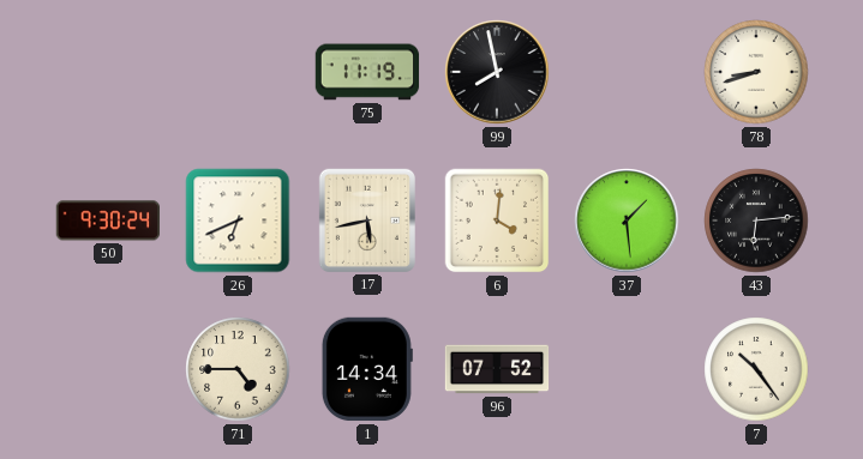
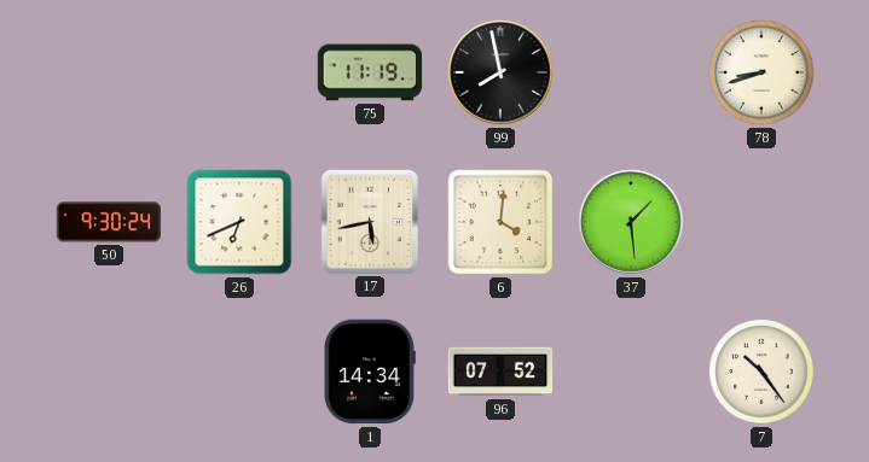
43: 6:14 -> none
71: 4:45 -> none
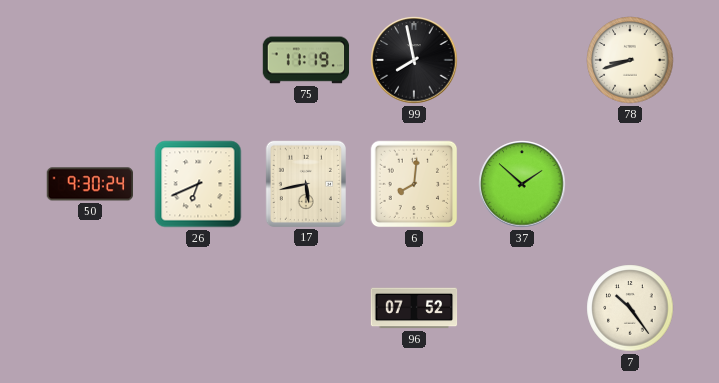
6: 4:01 -> 8:01
37: 1:29 -> 1:52
1: 14:34 -> none
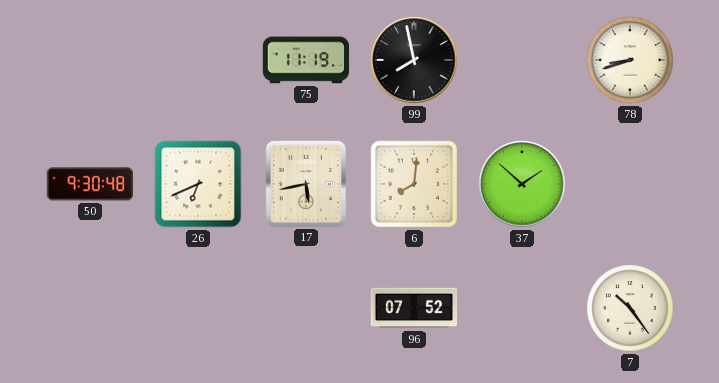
50: 9:30:24 -> 9:30:48
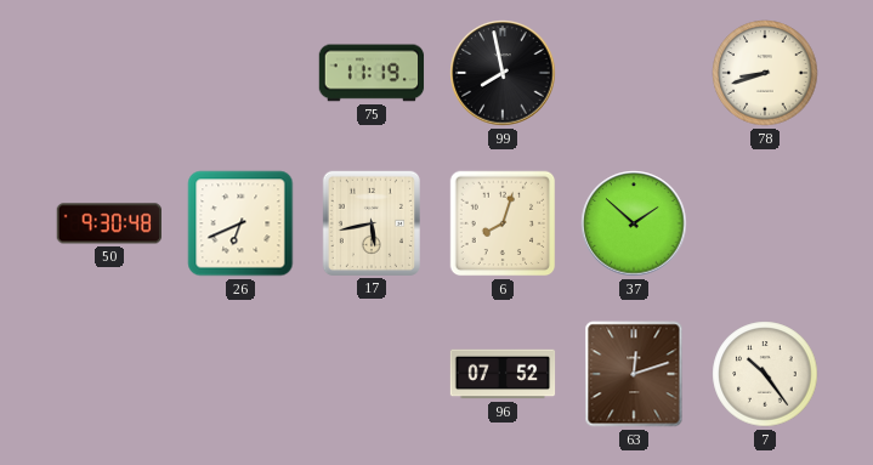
6: 8:01 -> 8:03
63: none -> 12:12
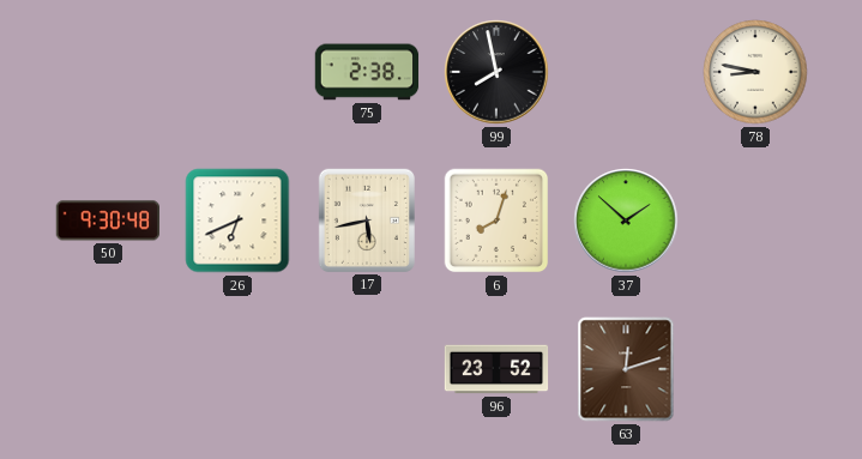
75: 11:19 -> 2:38
78: 8:42 -> 8:47
96: 07:52 -> 23:52
7: 10:24 -> none
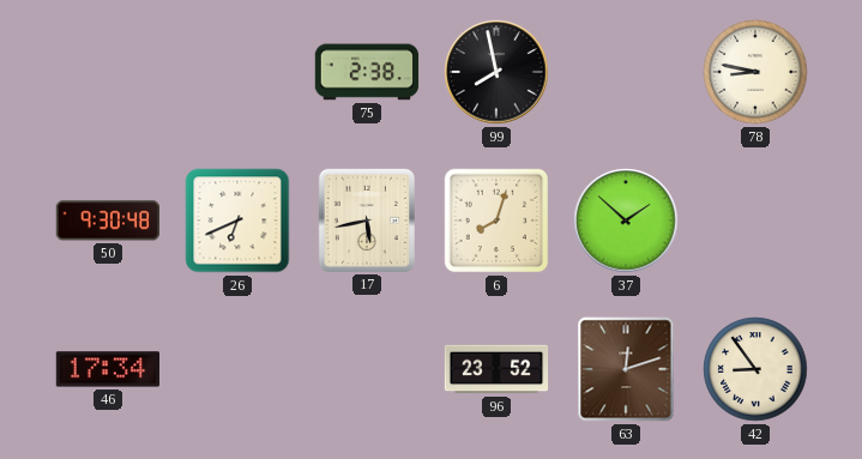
46: none -> 17:34
42: none -> 8:54
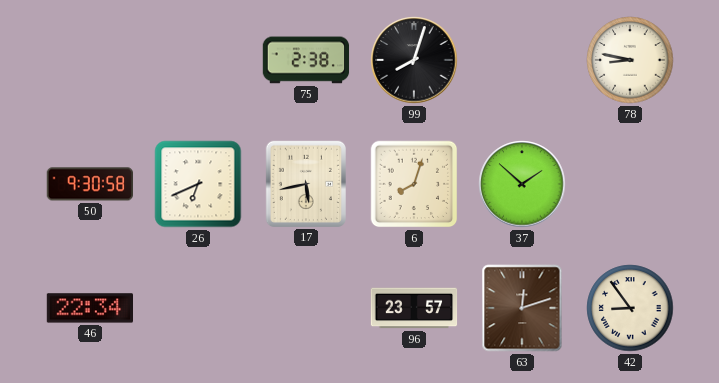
99: 7:58 -> 8:03
50: 9:30:48 -> 9:30:58
46: 17:34 -> 22:34
96: 23:52 -> 23:57
